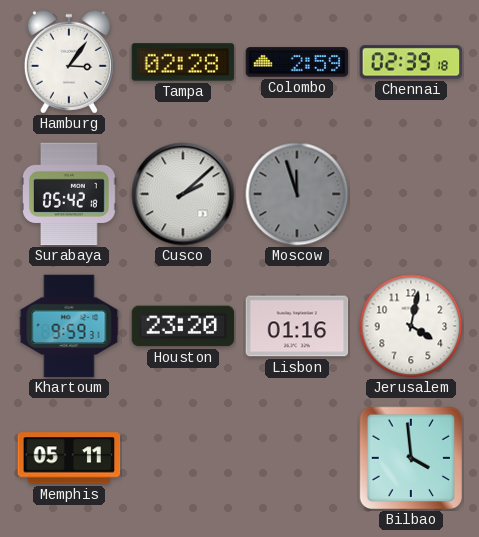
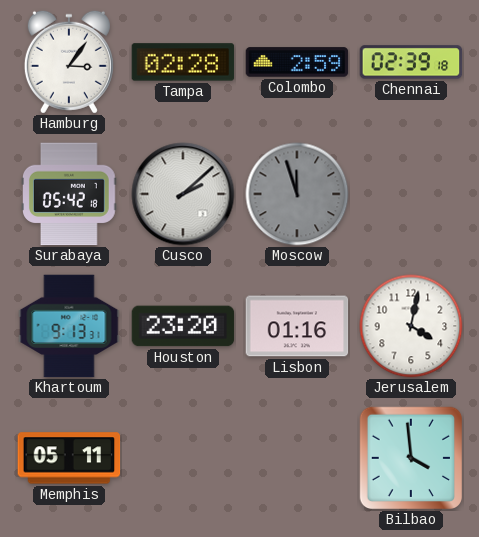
Khartoum: 9:59 -> 9:13
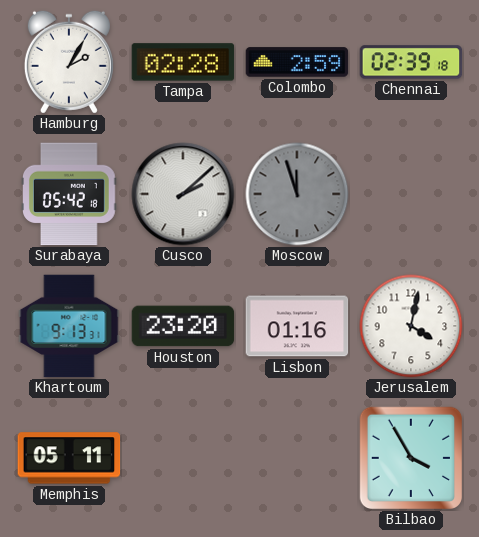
Hamburg: 3:06 -> 2:05
Bilbao: 3:59 -> 3:55
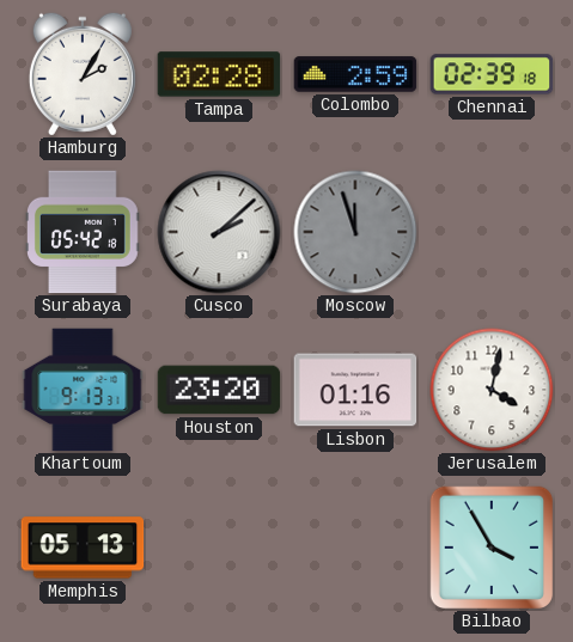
Memphis: 05:11 -> 05:13
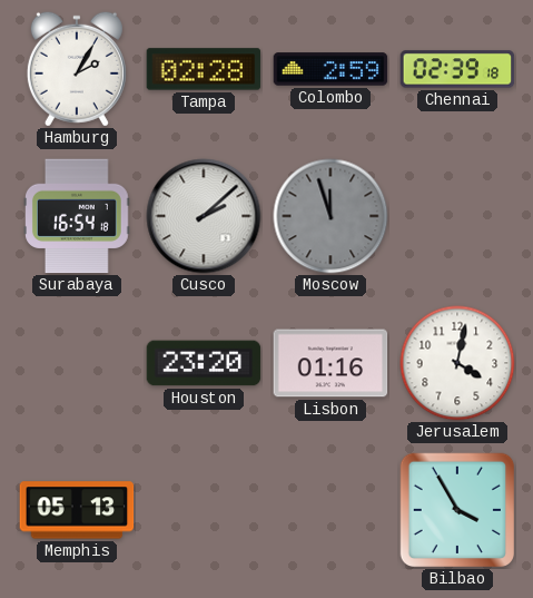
Surabaya: 05:42 -> 16:54
Khartoum: 9:13 -> none
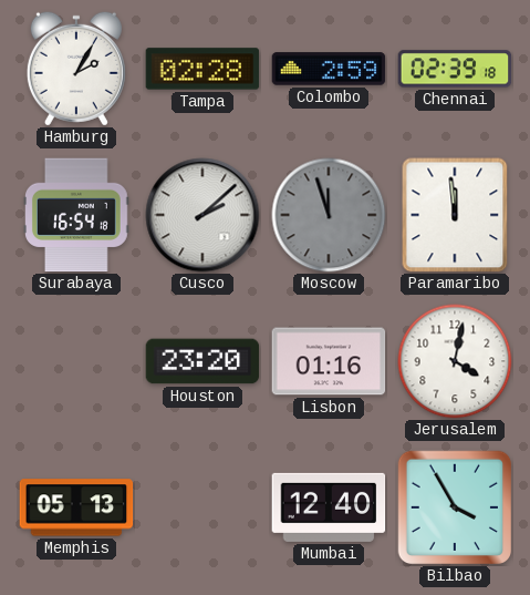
Paramaribo: none -> 11:59
Mumbai: none -> 12:40
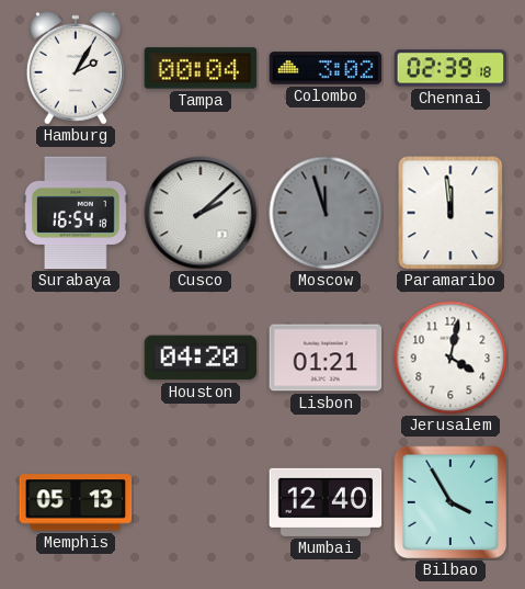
Tampa: 02:28 -> 00:04
Colombo: 2:59 -> 3:02
Houston: 23:20 -> 04:20
Lisbon: 01:16 -> 01:21
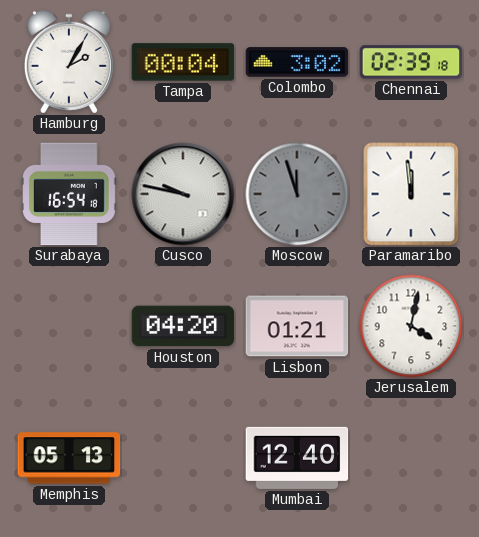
Cusco: 2:08 -> 9:47
Bilbao: 3:55 -> none
